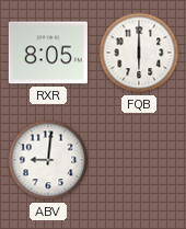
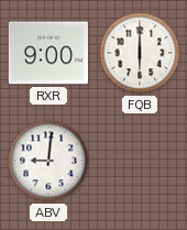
RXR: 8:05 -> 9:00
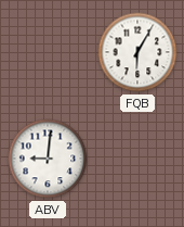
RXR: 9:00 -> none
FQB: 6:00 -> 6:05
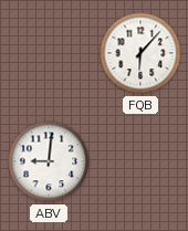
FQB: 6:05 -> 6:07
